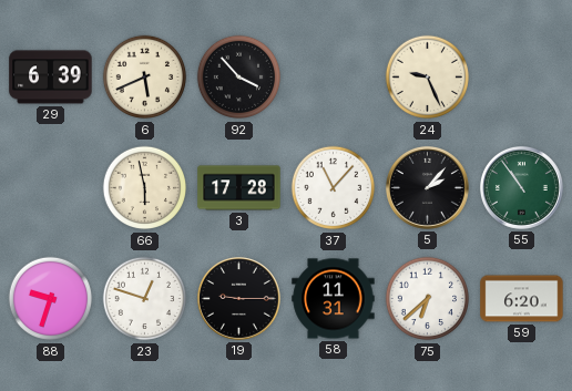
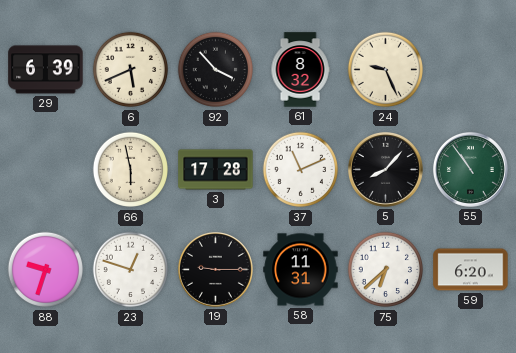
61: none -> 8:32
37: 11:07 -> 11:11
5: 2:07 -> 8:07
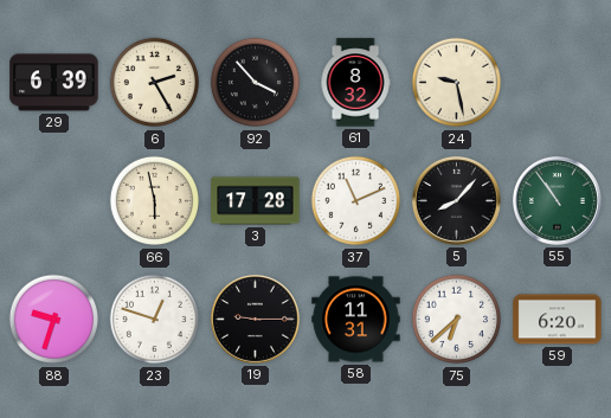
6: 5:41 -> 2:25
24: 9:26 -> 9:28
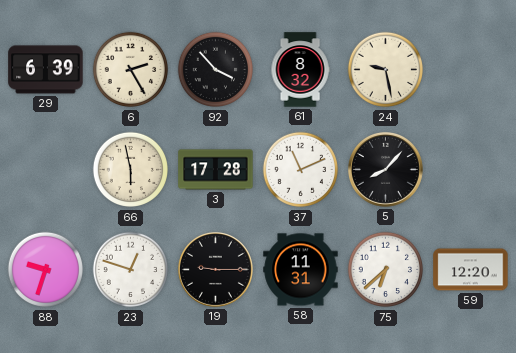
55: 10:54 -> none
59: 6:20 -> 12:20
